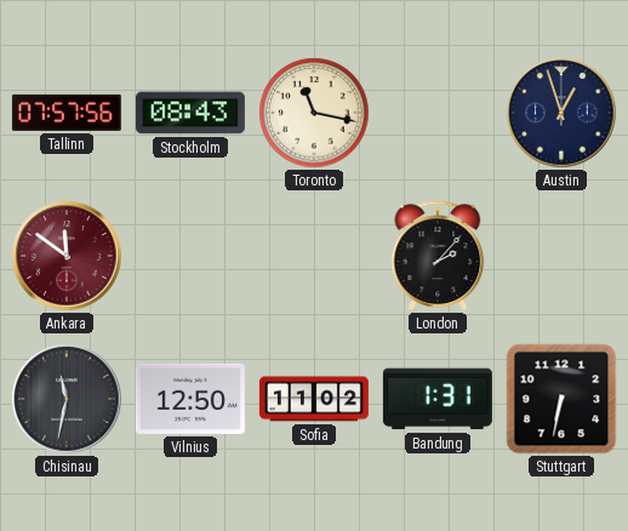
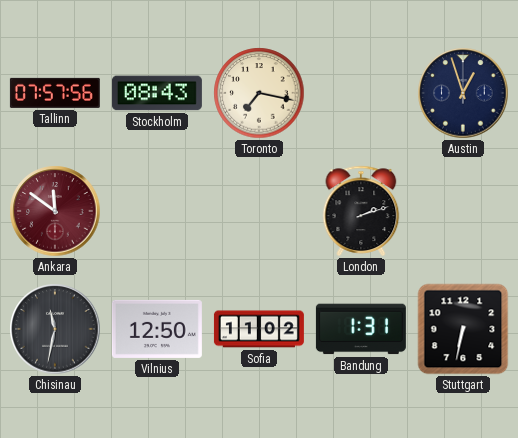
Toronto: 11:17 -> 7:17
London: 2:07 -> 2:12
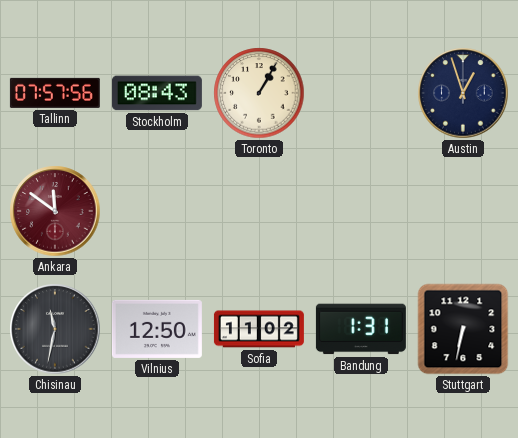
Toronto: 7:17 -> 1:05
London: 2:12 -> none
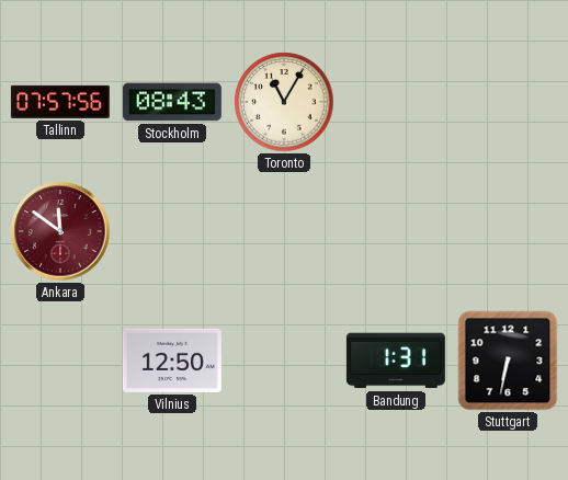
Toronto: 1:05 -> 11:05
Austin: 12:57 -> none
Chisinau: 11:32 -> none
Sofia: 11:02 -> none
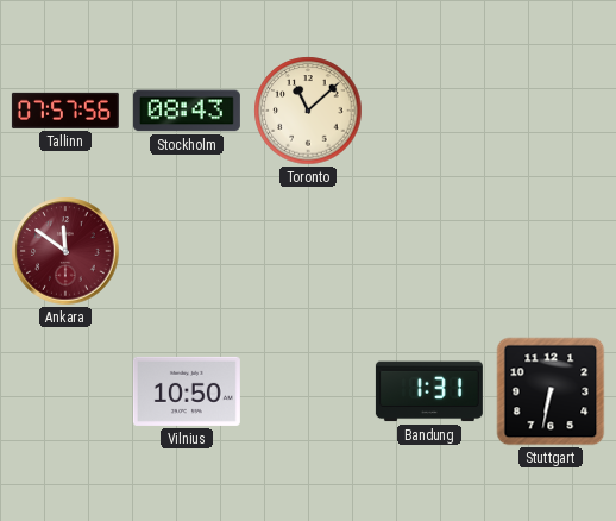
Toronto: 11:05 -> 11:08
Vilnius: 12:50 -> 10:50
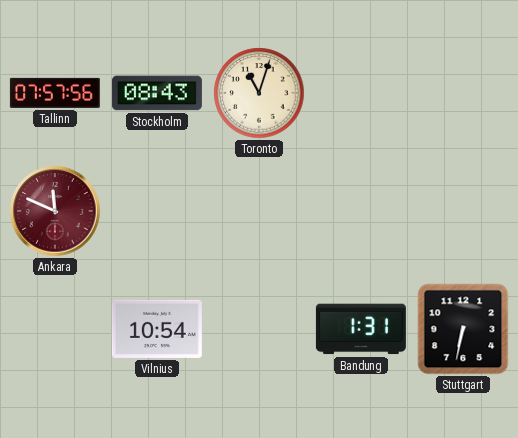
Toronto: 11:08 -> 11:03
Ankara: 11:51 -> 11:49
Vilnius: 10:50 -> 10:54
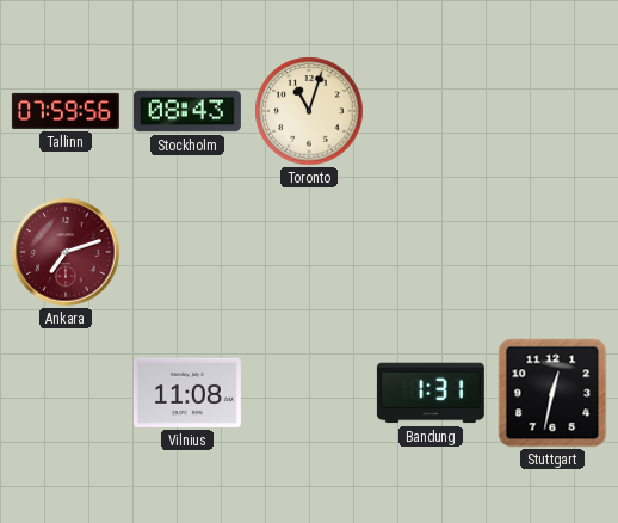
Tallinn: 07:57 -> 07:59
Ankara: 11:49 -> 7:12
Vilnius: 10:54 -> 11:08
Stuttgart: 6:32 -> 12:32
